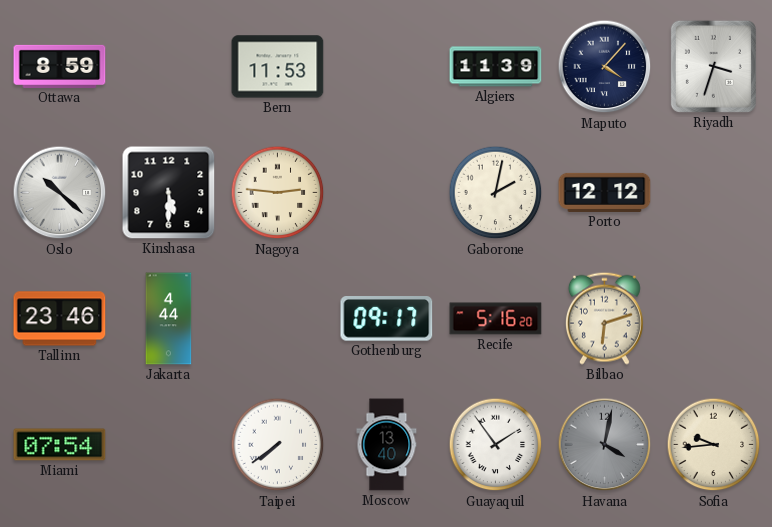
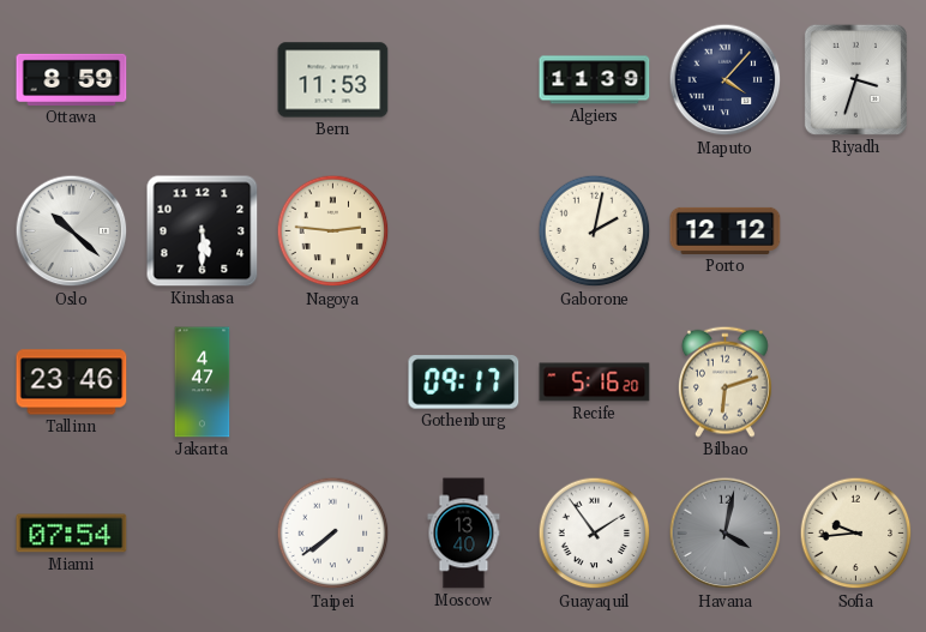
Jakarta: 4:44 -> 4:47
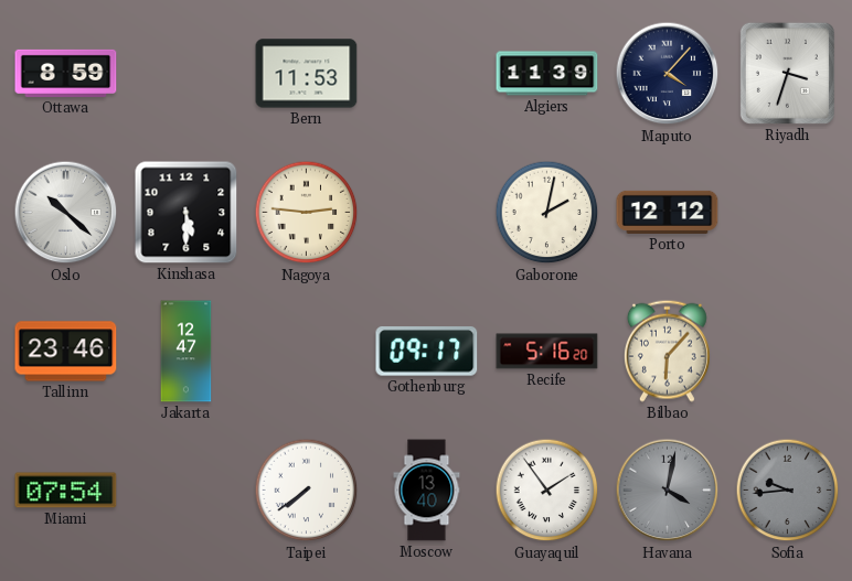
Jakarta: 4:47 -> 12:47
Bilbao: 6:12 -> 6:07
Sofia dial: cream -> grey
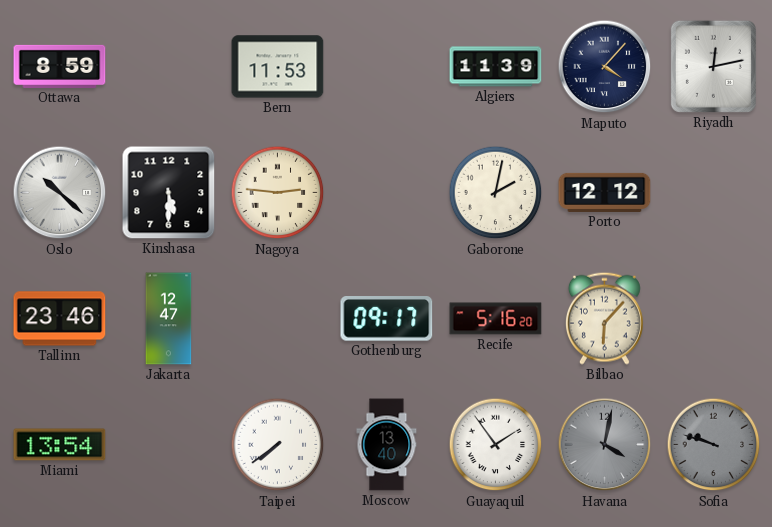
Riyadh: 3:33 -> 12:13
Miami: 07:54 -> 13:54
Sofia: 9:44 -> 9:48
